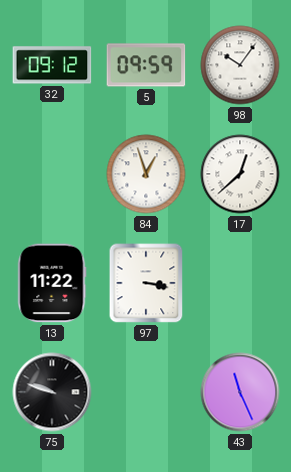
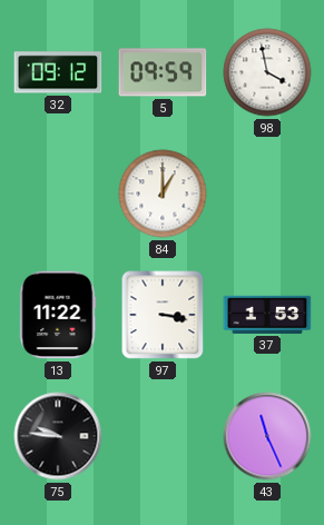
98: 10:06 -> 3:58
84: 12:57 -> 1:00
17: 12:38 -> none
37: none -> 1:53
75: 9:48 -> 9:46
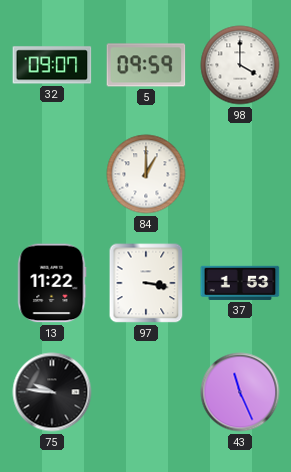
32: 09:12 -> 09:07
98: 3:58 -> 4:00
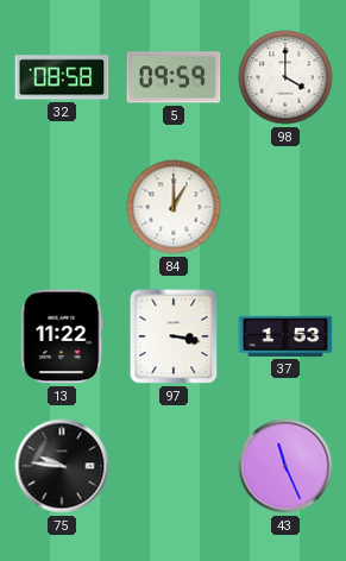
32: 09:07 -> 08:58
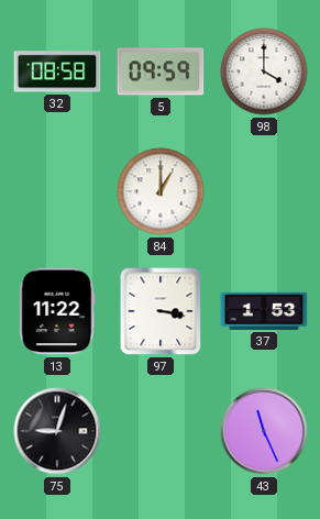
75: 9:46 -> 9:03
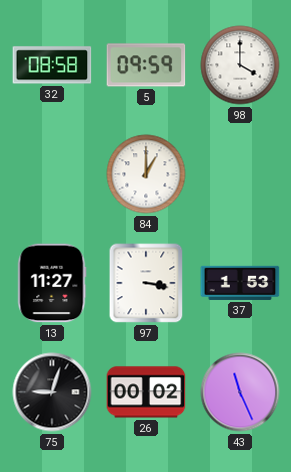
13: 11:22 -> 11:27
26: none -> 00:02
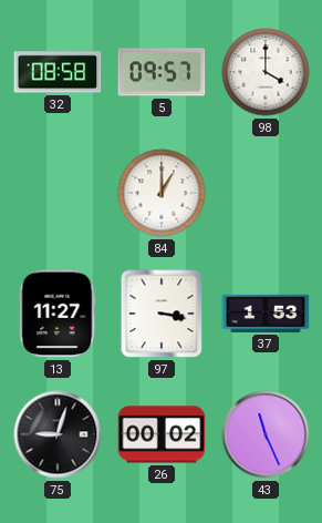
5: 09:59 -> 09:57
